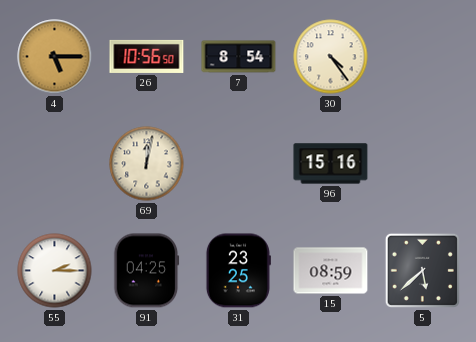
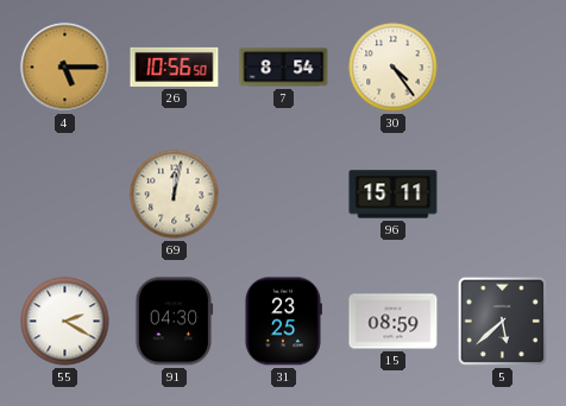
96: 15:16 -> 15:11
55: 2:15 -> 2:20
91: 04:25 -> 04:30
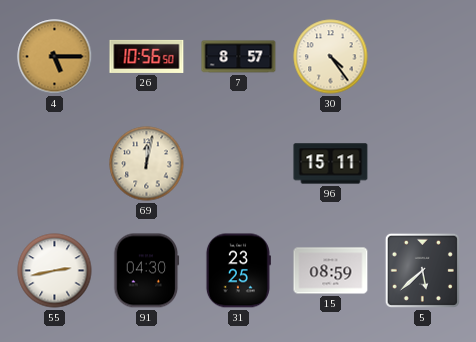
7: 8:54 -> 8:57
55: 2:20 -> 2:43
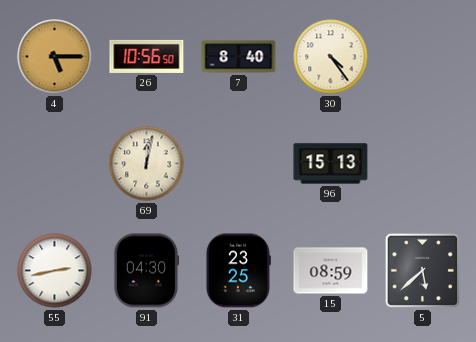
7: 8:57 -> 8:40
96: 15:11 -> 15:13
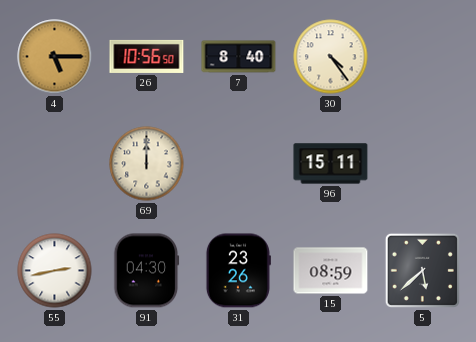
69: 12:02 -> 12:00
96: 15:13 -> 15:11
31: 23:25 -> 23:26
